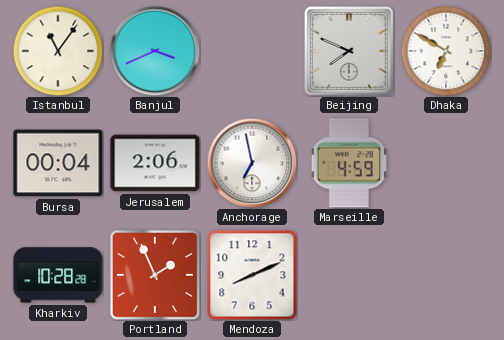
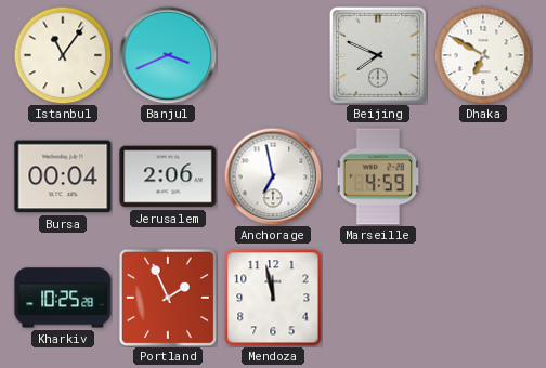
Kharkiv: 10:28 -> 10:25
Mendoza: 8:11 -> 11:58
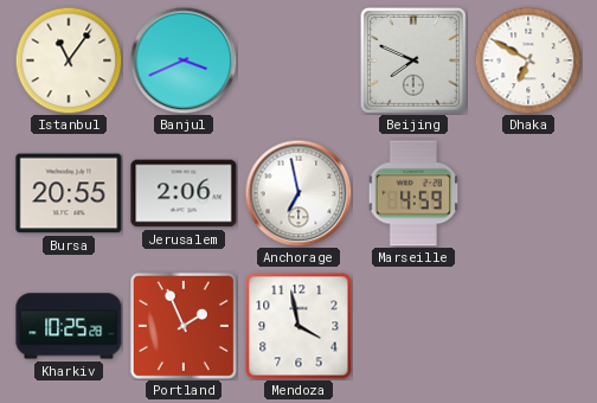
Bursa: 00:04 -> 20:55
Mendoza: 11:58 -> 3:58
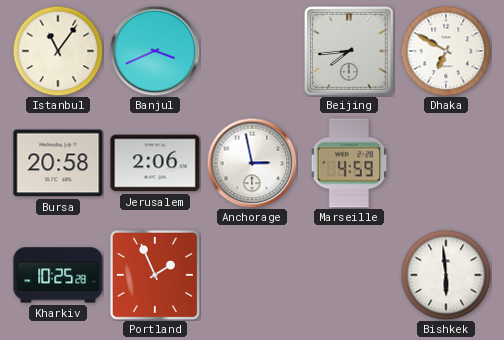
Beijing: 7:49 -> 7:44
Bursa: 20:55 -> 20:58
Anchorage: 6:58 -> 2:58
Mendoza: 3:58 -> none
Bishkek: none -> 5:59
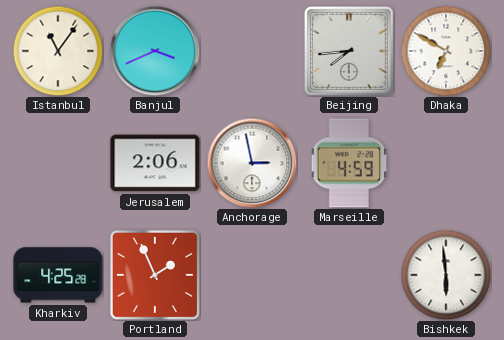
Bursa: 20:58 -> none
Kharkiv: 10:25 -> 4:25
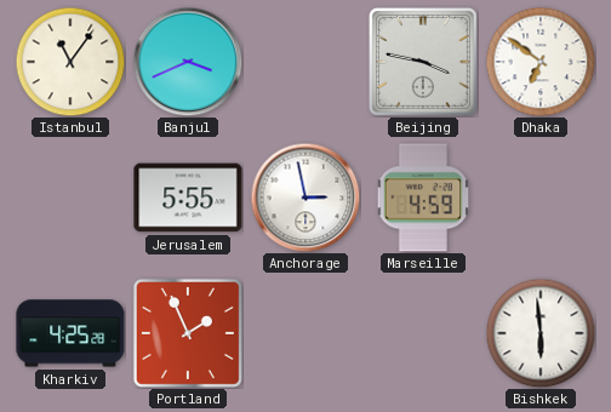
Beijing: 7:44 -> 3:47
Dhaka: 6:50 -> 6:51
Jerusalem: 2:06 -> 5:55
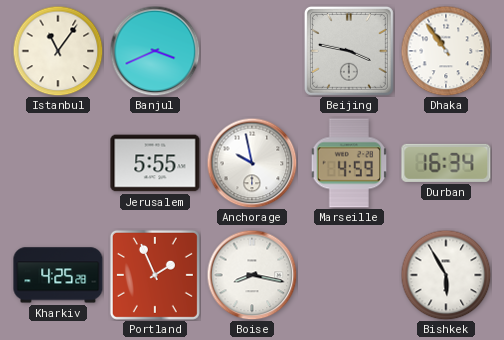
Dhaka: 6:51 -> 10:54
Anchorage: 2:58 -> 9:58
Durban: none -> 16:34
Boise: none -> 8:17
Bishkek: 5:59 -> 5:55
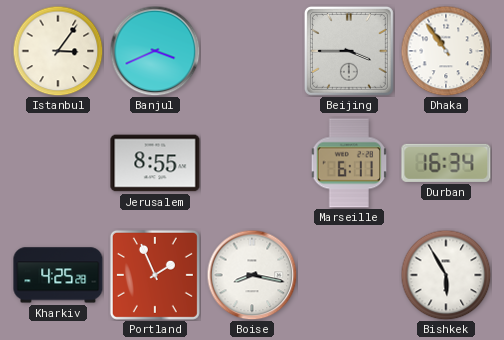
Istanbul: 11:06 -> 3:06
Beijing: 3:47 -> 3:45
Jerusalem: 5:55 -> 8:55
Anchorage: 9:58 -> none
Marseille: 4:59 -> 6:11
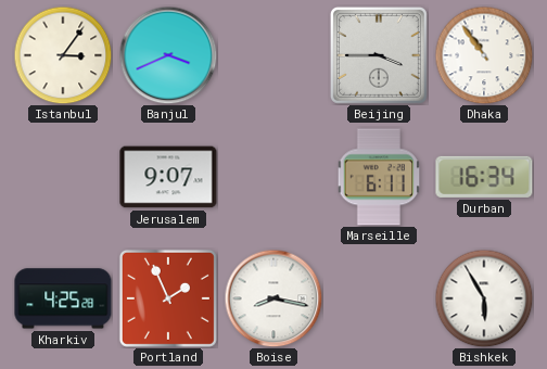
Jerusalem: 8:55 -> 9:07
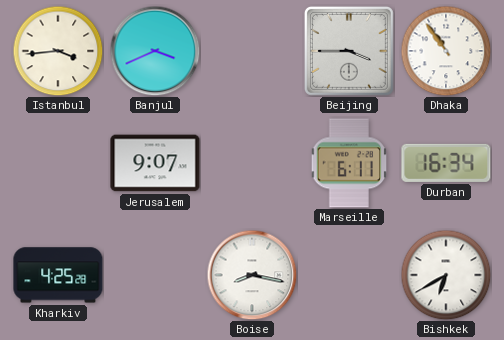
Istanbul: 3:06 -> 3:44
Portland: 1:56 -> none
Bishkek: 5:55 -> 6:40
